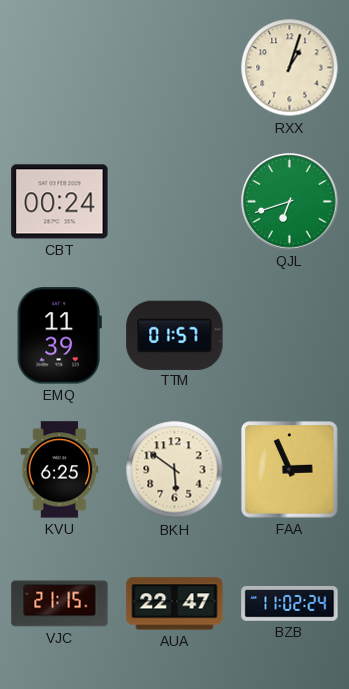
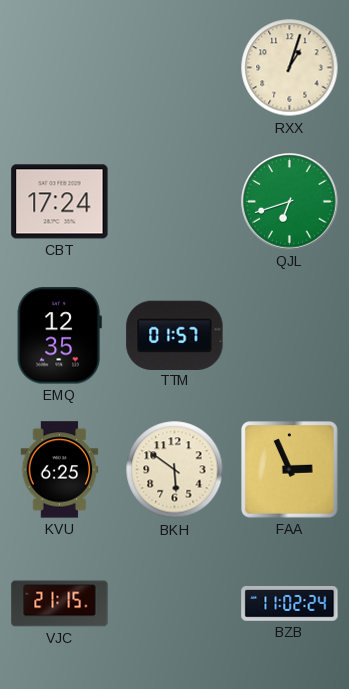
CBT: 00:24 -> 17:24
EMQ: 11:39 -> 12:35
AUA: 22:47 -> none
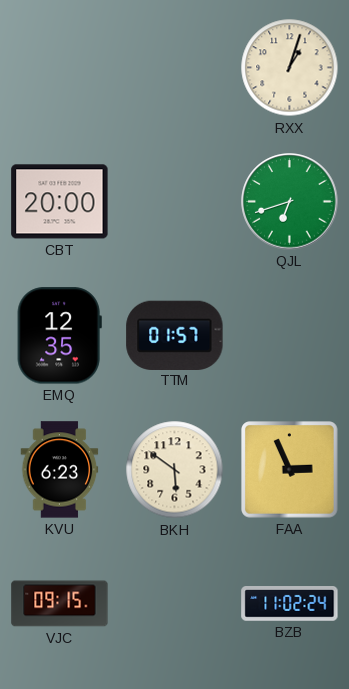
CBT: 17:24 -> 20:00
KVU: 6:25 -> 6:23
VJC: 21:15 -> 09:15
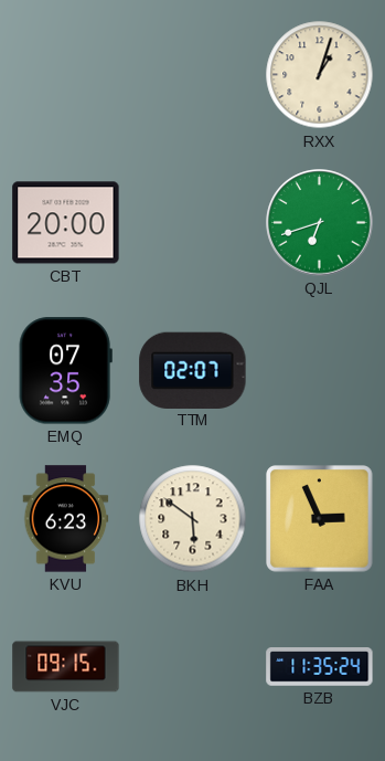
EMQ: 12:35 -> 07:35
TTM: 01:57 -> 02:07
BZB: 11:02 -> 11:35
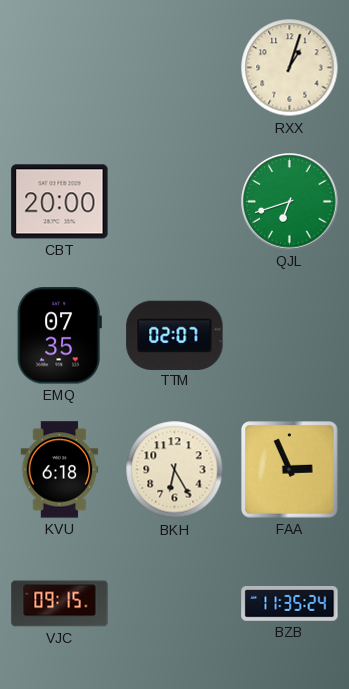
KVU: 6:23 -> 6:18
BKH: 5:51 -> 6:25
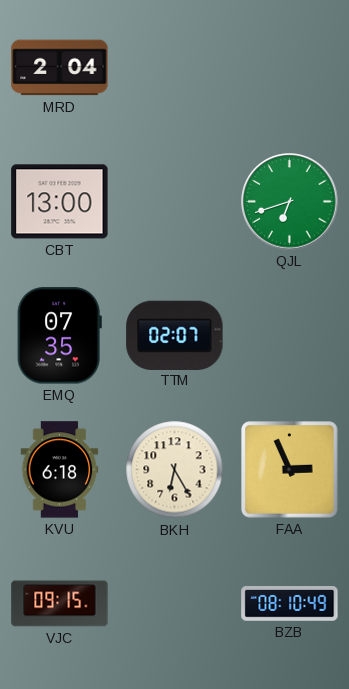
MRD: none -> 2:04
RXX: 1:03 -> none
CBT: 20:00 -> 13:00
BZB: 11:35 -> 08:10
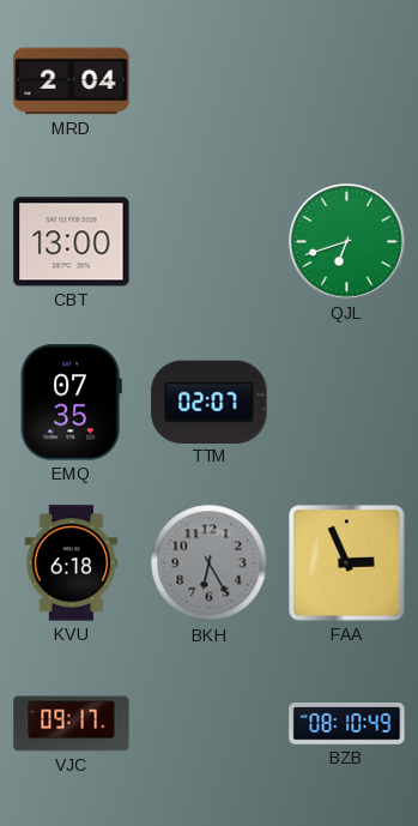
BKH dial: cream -> grey
VJC: 09:15 -> 09:17
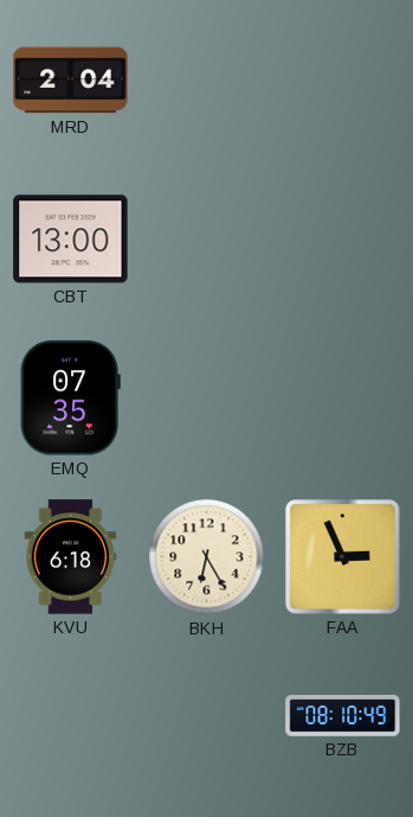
QJL: 6:42 -> none
TTM: 02:07 -> none
BKH dial: grey -> cream
VJC: 09:17 -> none
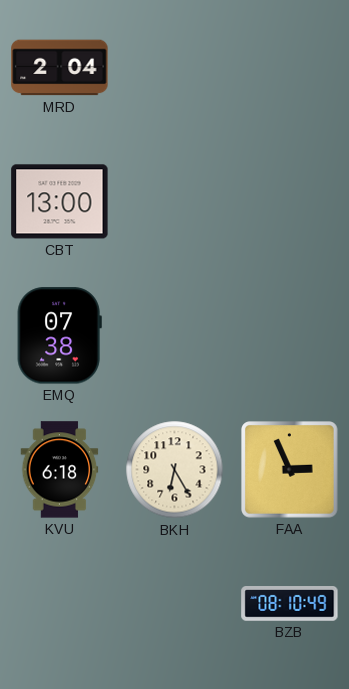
EMQ: 07:35 -> 07:38
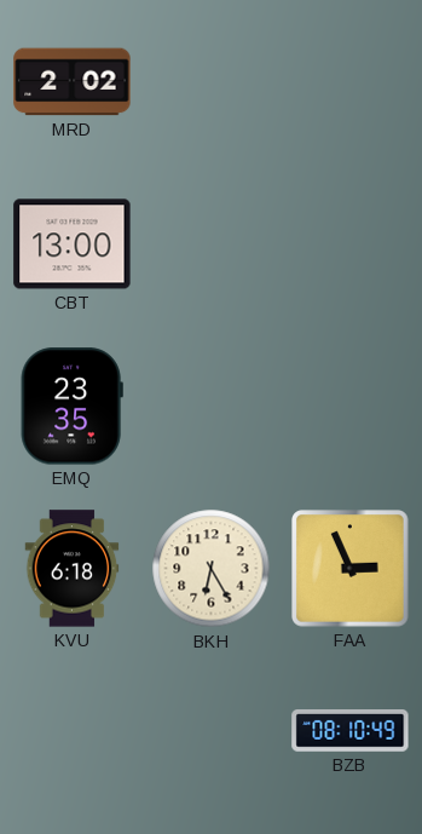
MRD: 2:04 -> 2:02
EMQ: 07:38 -> 23:35
